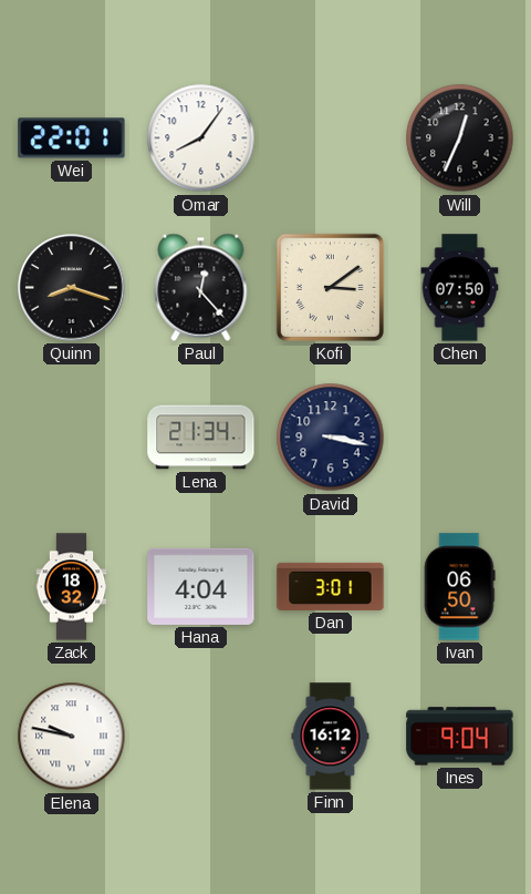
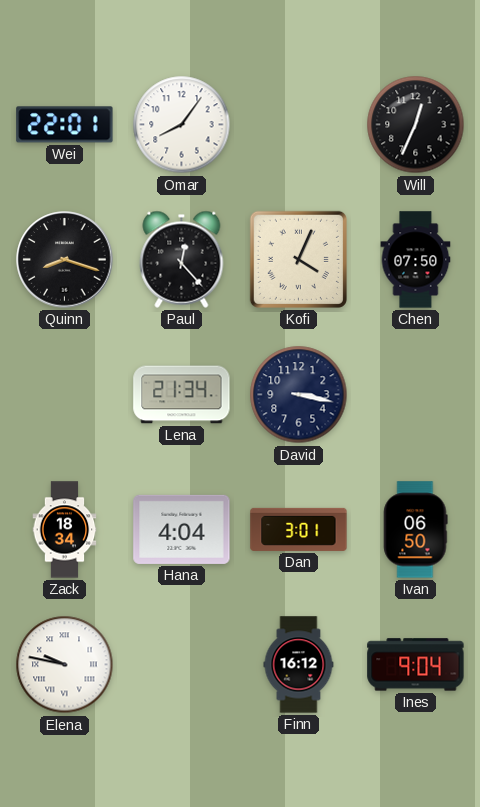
Kofi: 3:09 -> 4:04
Zack: 18:32 -> 18:34
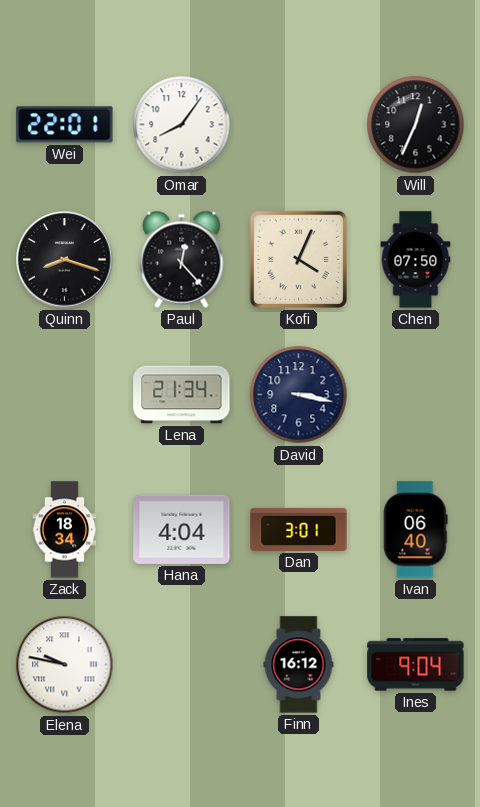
Ivan: 06:50 -> 06:40
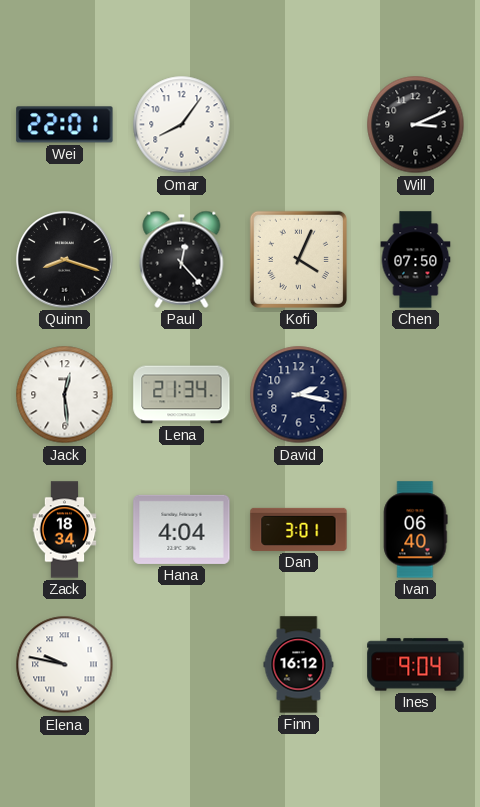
Will: 12:34 -> 3:11
Jack: none -> 12:29
David: 3:17 -> 2:17
